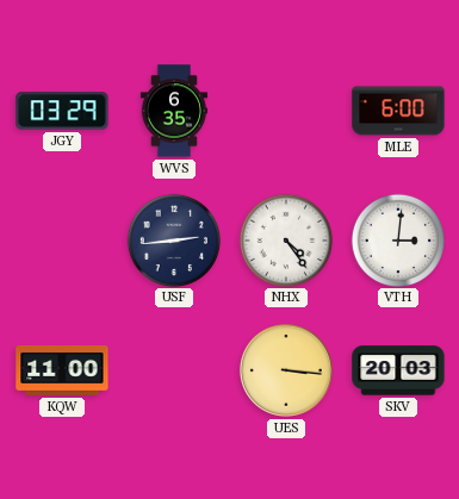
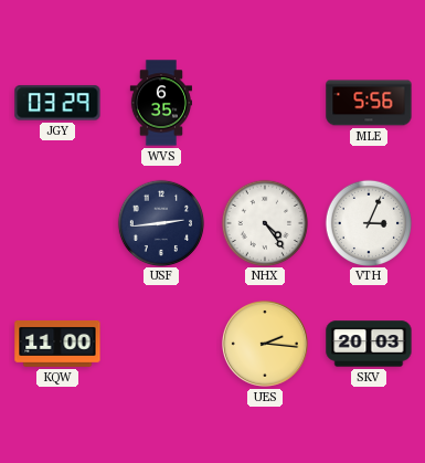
MLE: 6:00 -> 5:56
VTH: 3:01 -> 3:04
UES: 3:16 -> 2:16
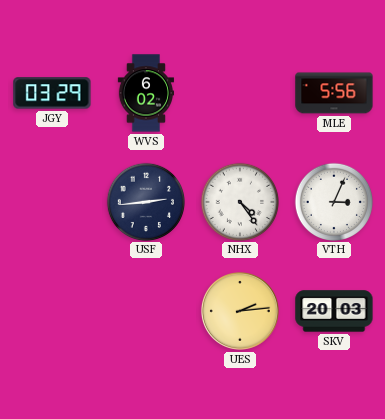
WVS: 6:35 -> 6:02
KQW: 11:00 -> none
UES: 2:16 -> 2:14
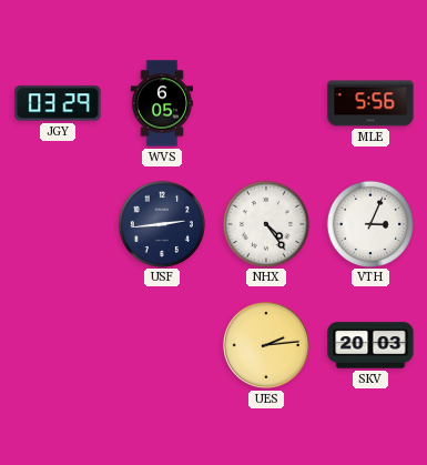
WVS: 6:02 -> 6:05
